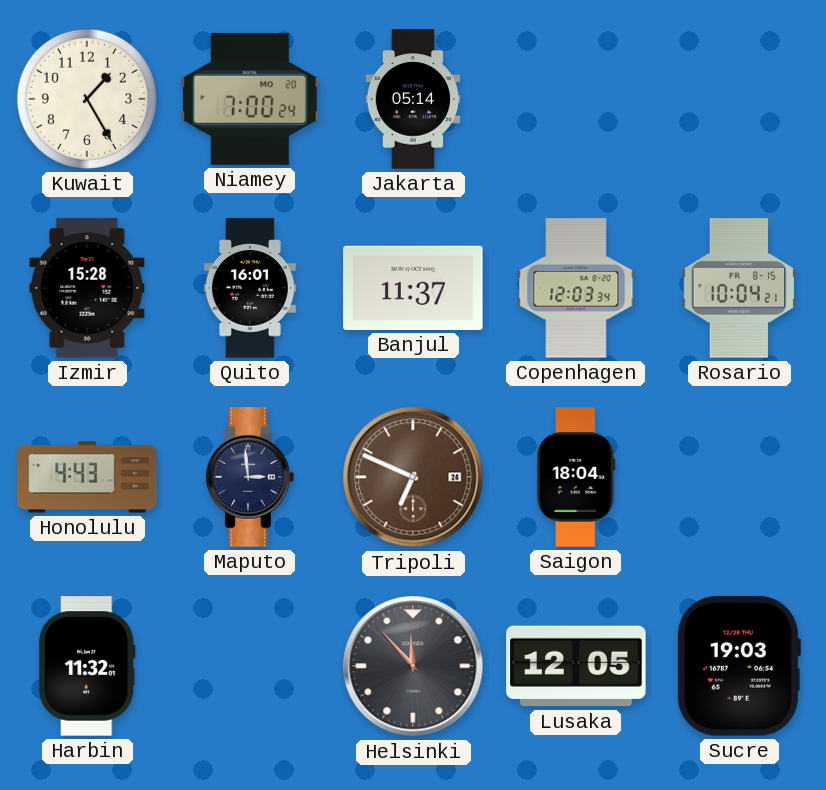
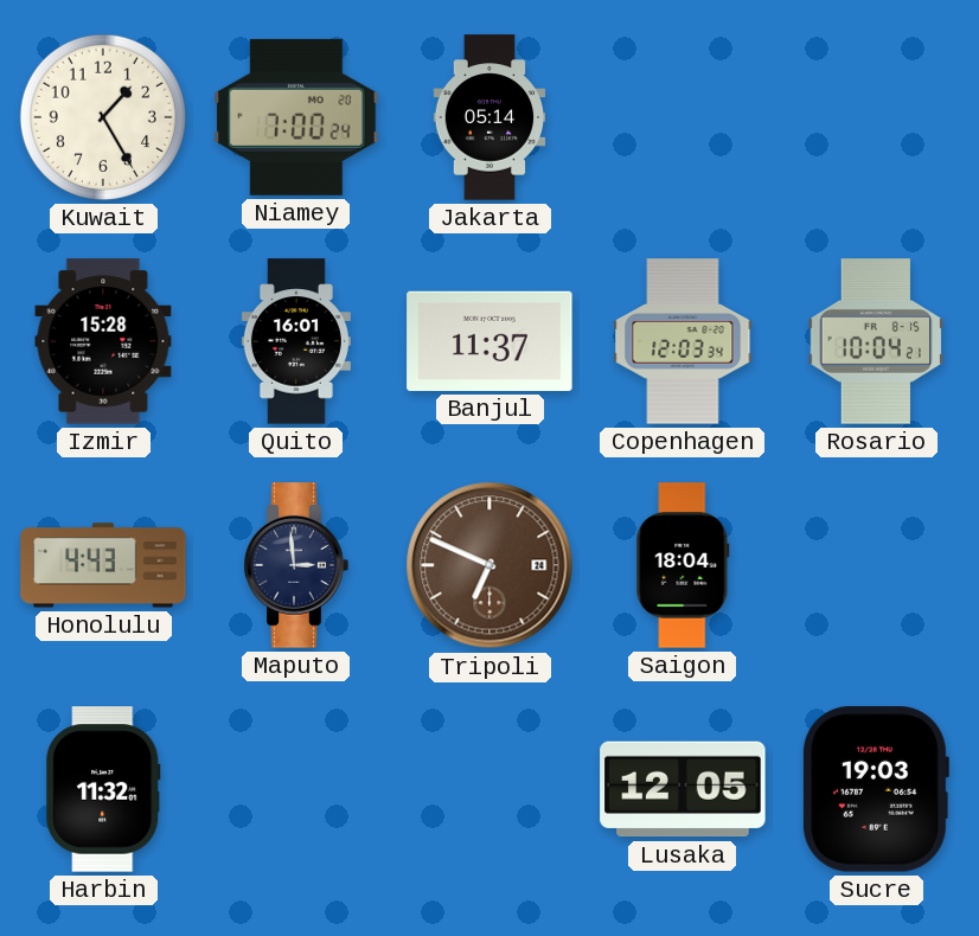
Helsinki: 11:53 -> none
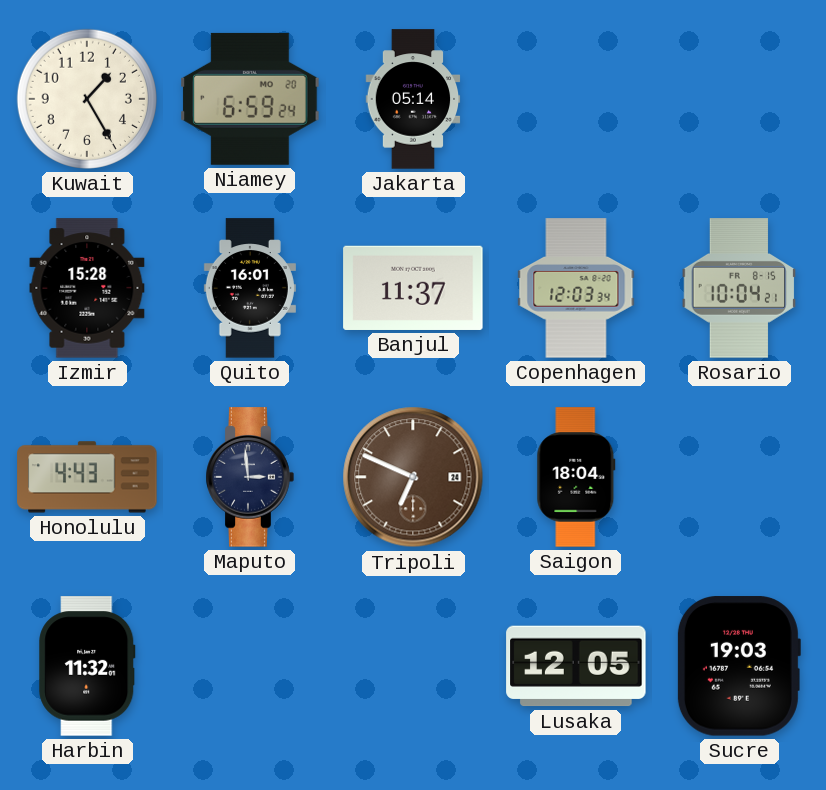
Niamey: 7:00 -> 6:59
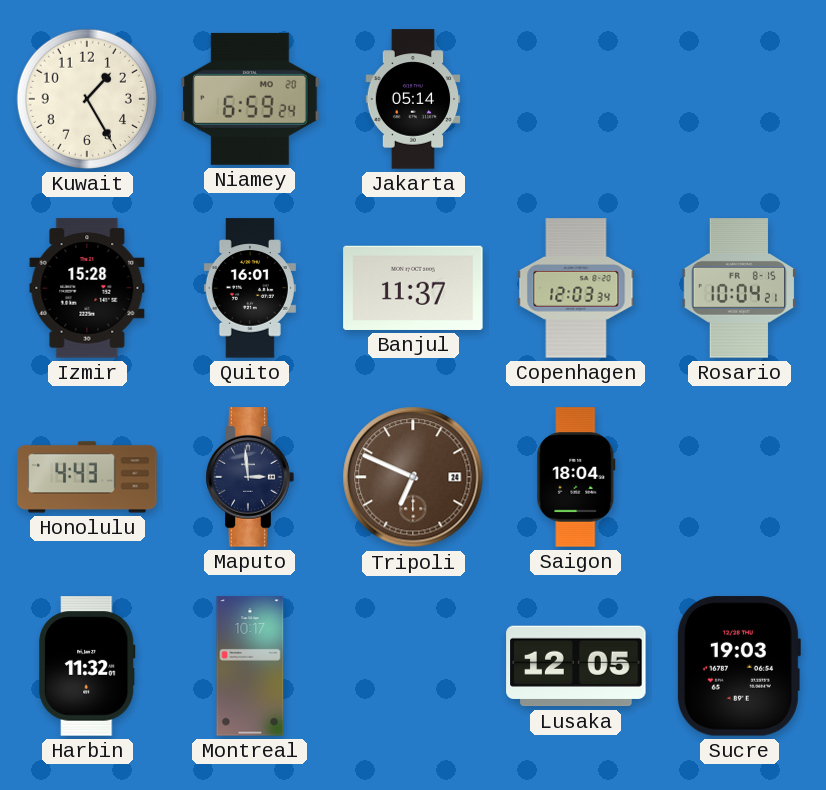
Montreal: none -> 10:17
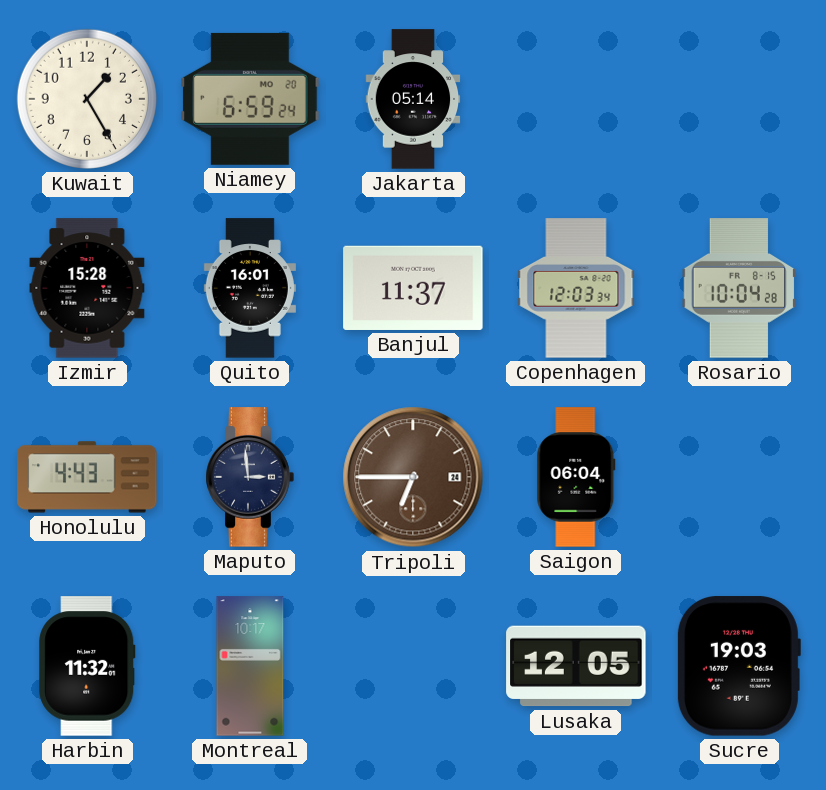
Rosario: 10:04:21 -> 10:04:28
Tripoli: 6:49 -> 6:45
Saigon: 18:04 -> 06:04
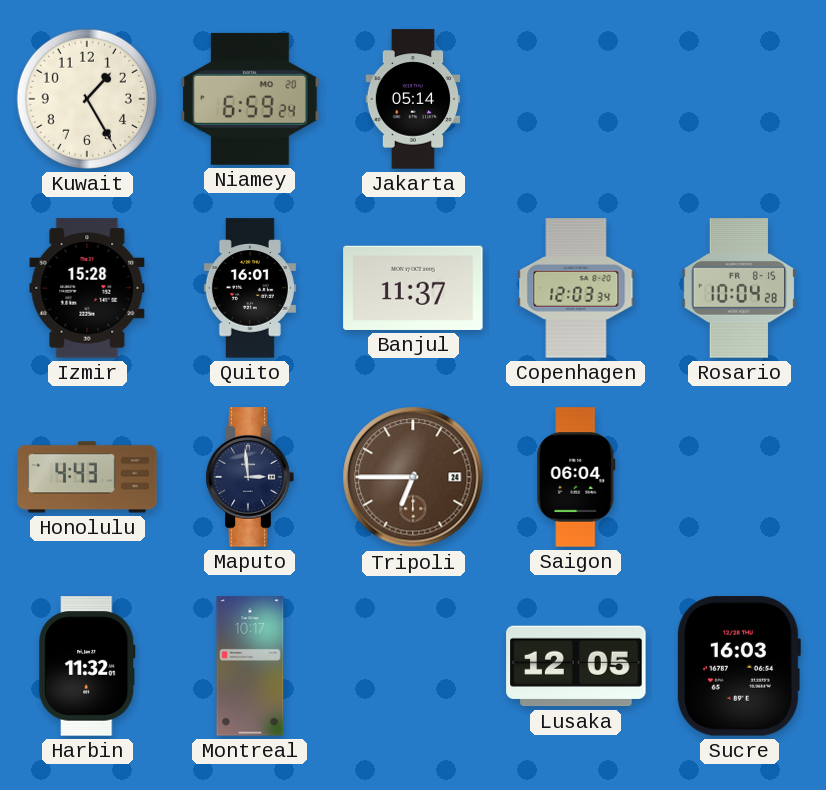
Sucre: 19:03 -> 16:03
